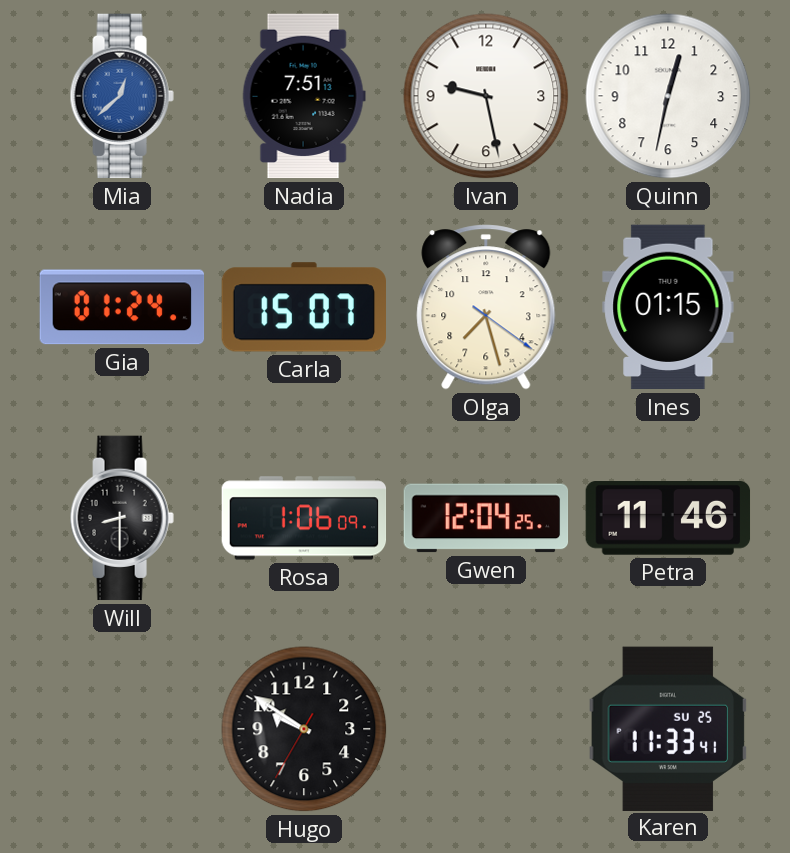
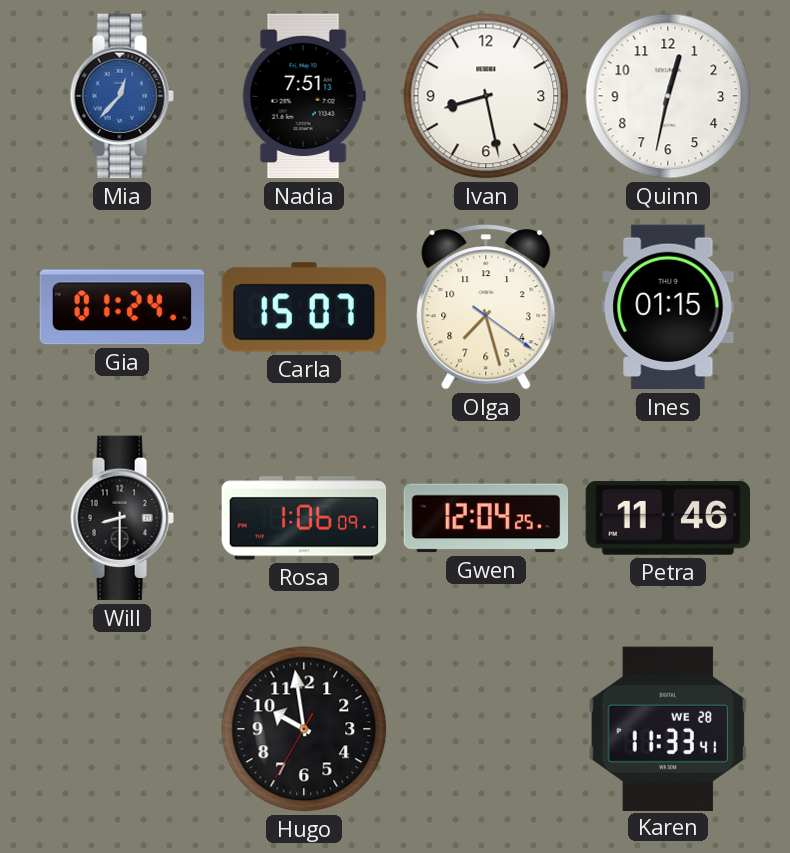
Mia: 12:38 -> 12:37
Ivan: 9:28 -> 8:28
Hugo: 9:50 -> 9:58
Karen date: SU 25 -> WE 28
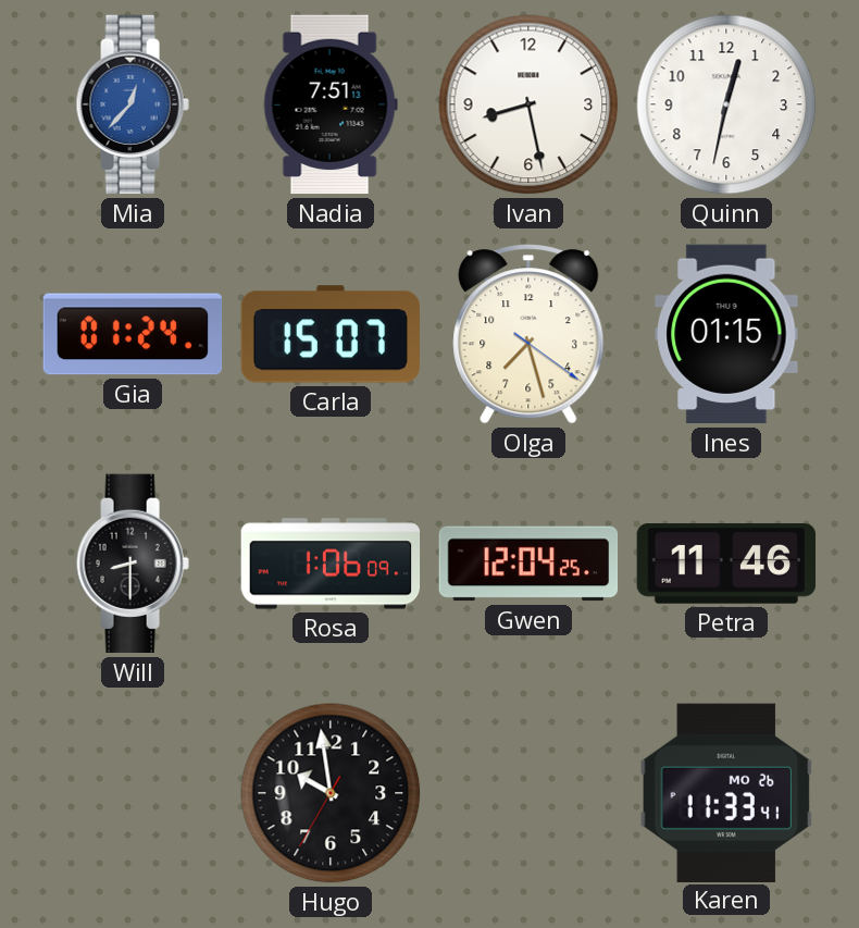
Karen date: WE 28 -> MO 26
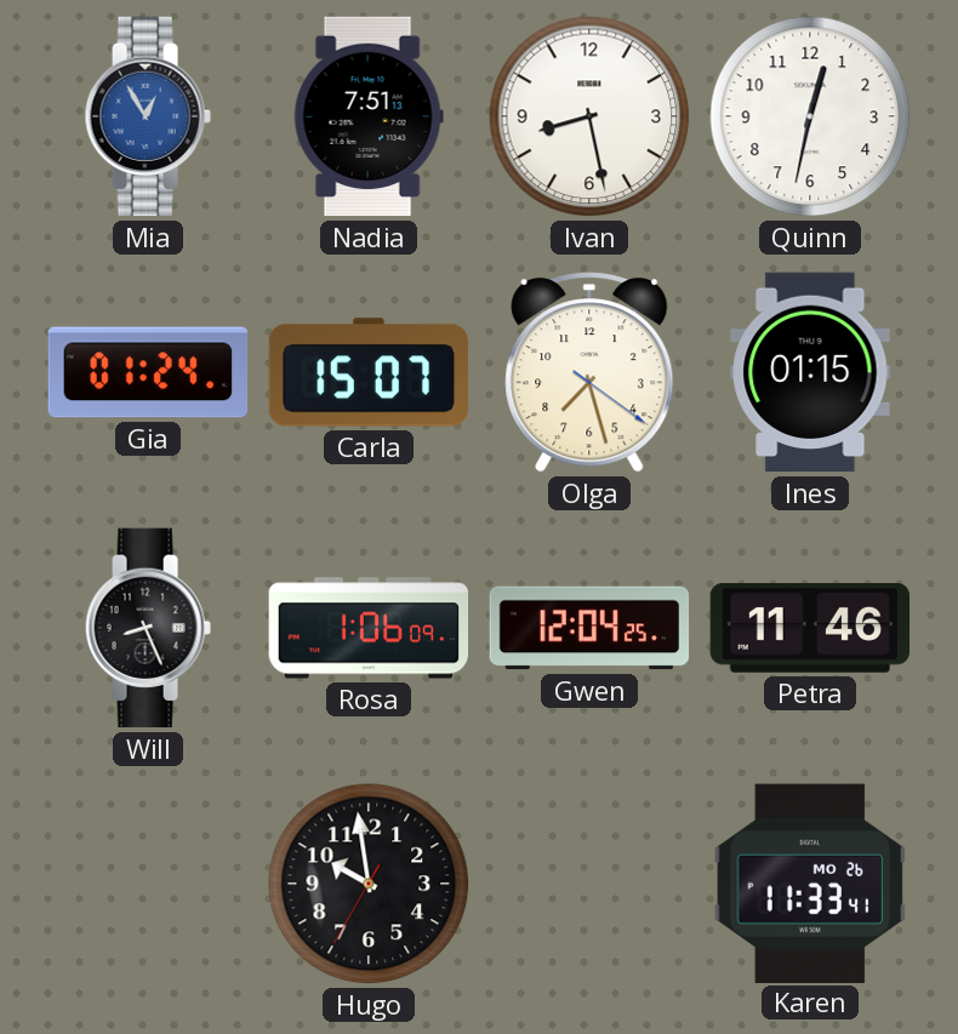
Mia: 12:37 -> 12:55
Will: 8:30 -> 8:26
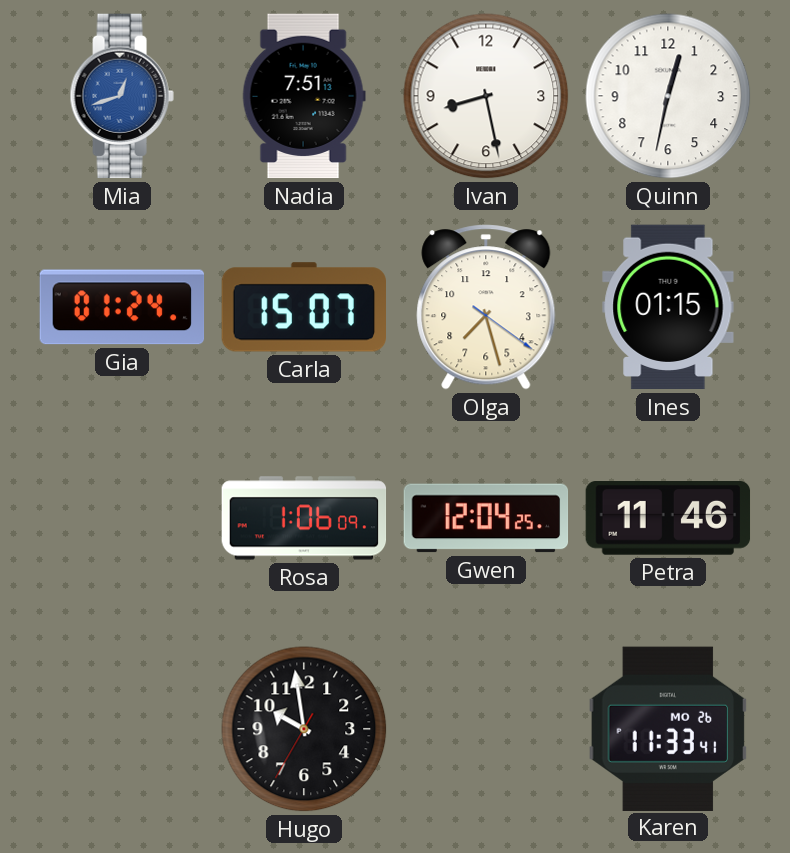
Mia: 12:55 -> 12:42
Will: 8:26 -> none
